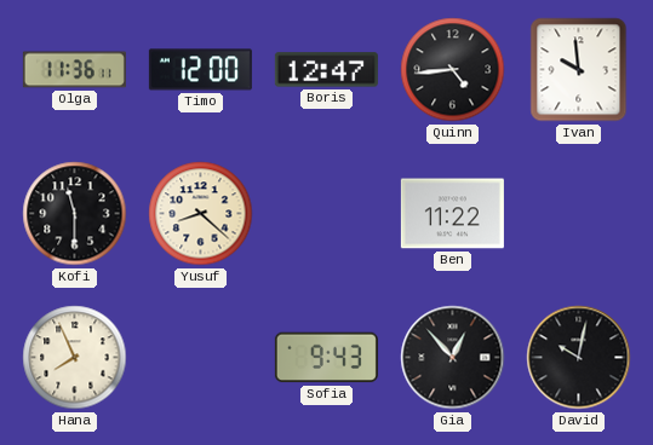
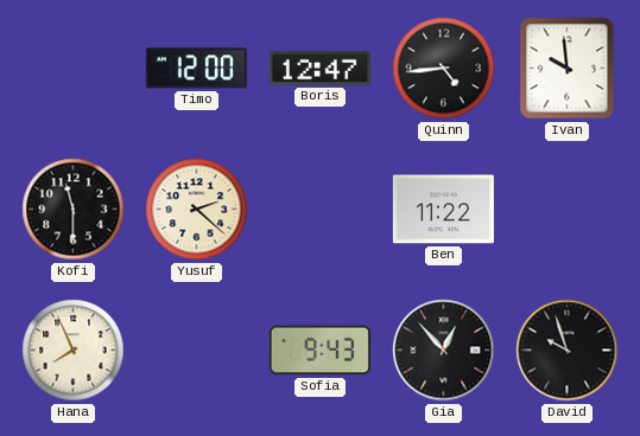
Olga: 11:36 -> none
Yusuf: 8:22 -> 2:22
David: 10:02 -> 9:57
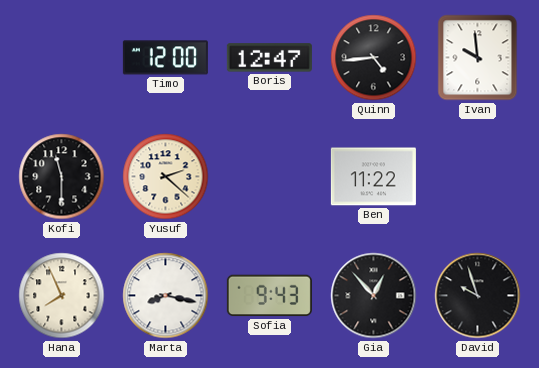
Marta: none -> 8:17
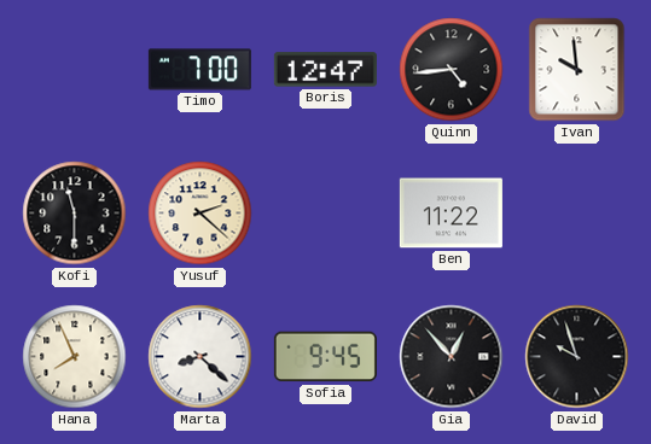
Timo: 12:00 -> 7:00
Marta: 8:17 -> 8:22
Sofia: 9:43 -> 9:45
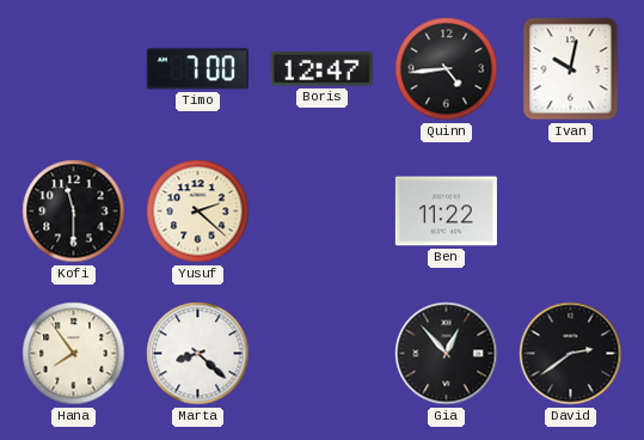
Ivan: 9:59 -> 10:02
Hana: 7:56 -> 7:54
Sofia: 9:45 -> none
David: 9:57 -> 2:39
